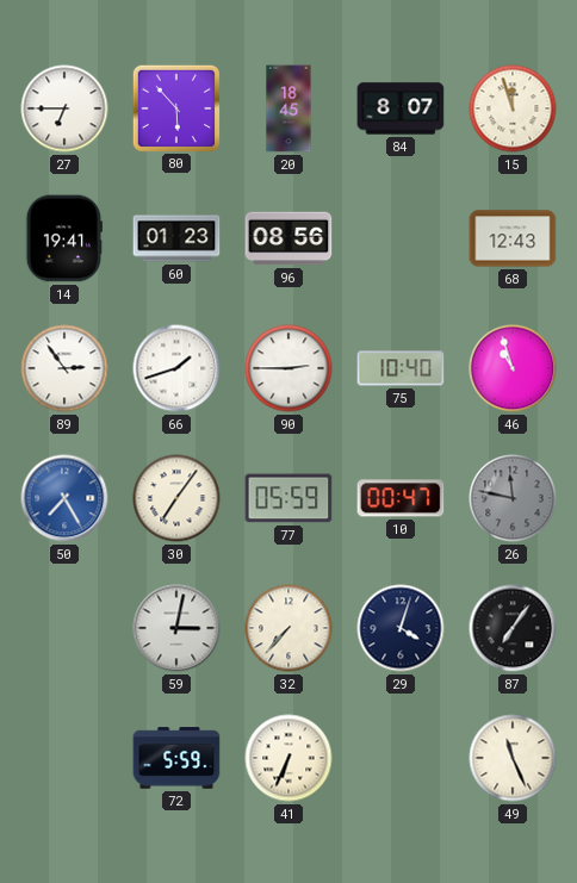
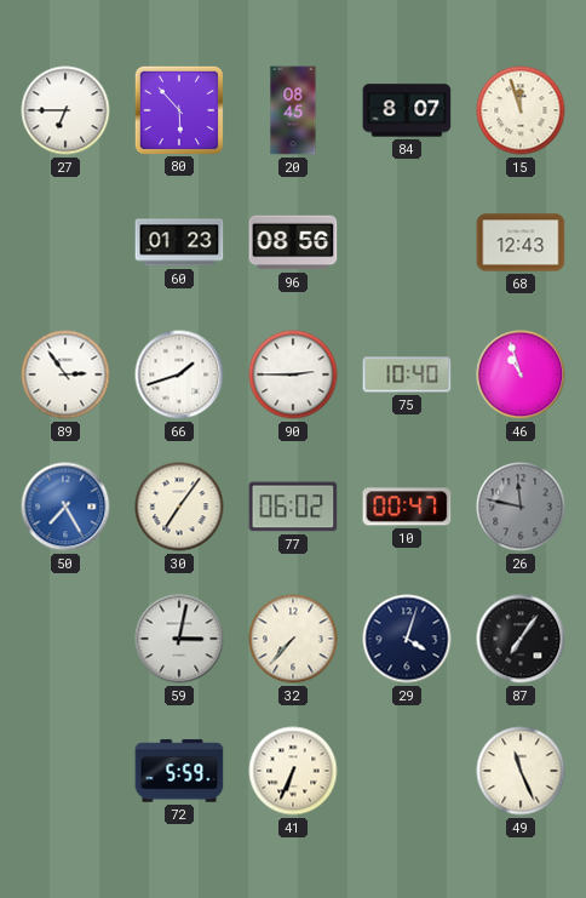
20: 18:45 -> 08:45
14: 19:41 -> none
77: 05:59 -> 06:02
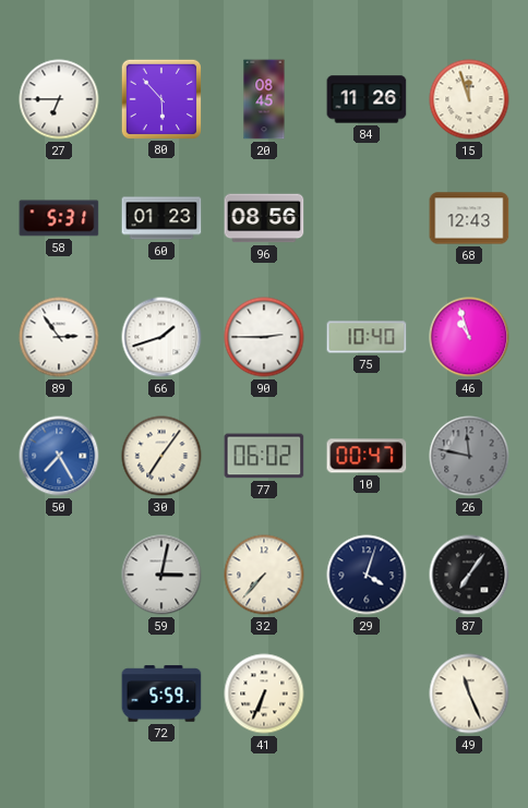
84: 8:07 -> 11:26
58: none -> 5:31
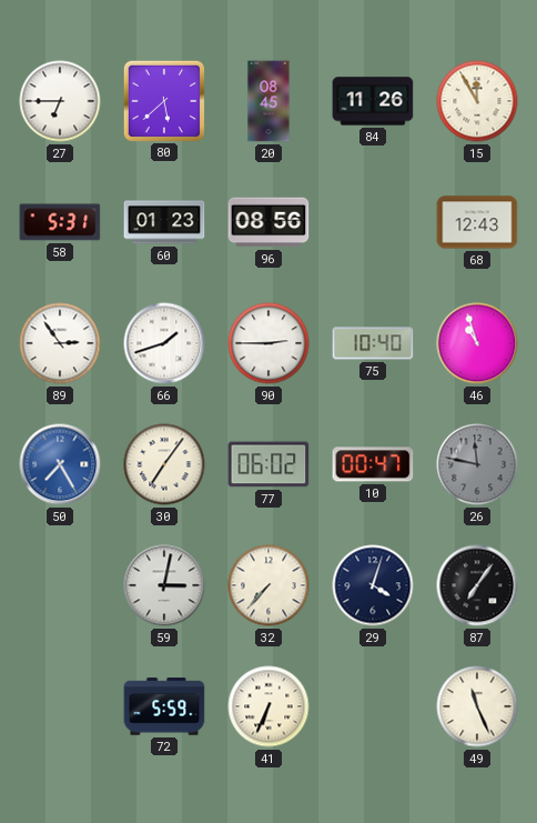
80: 5:53 -> 5:38
15: 11:57 -> 11:55
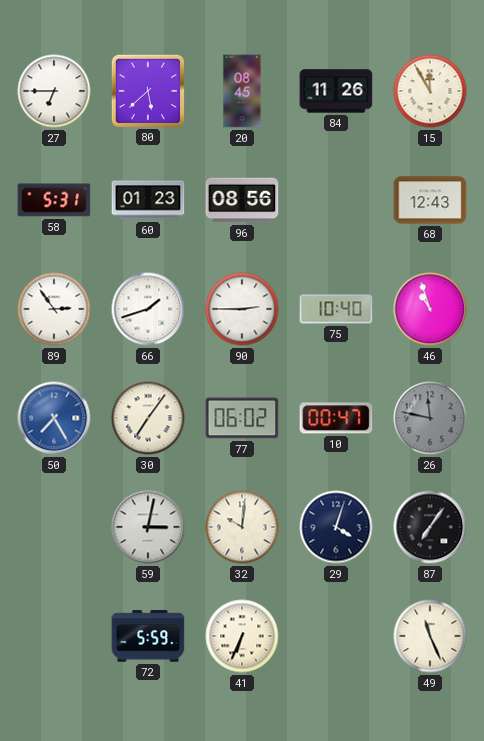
32: 7:37 -> 10:01
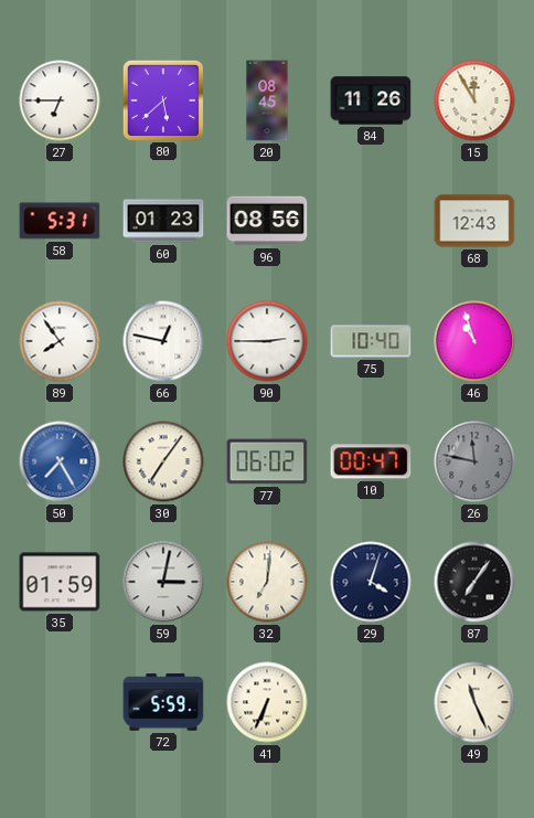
89: 2:54 -> 7:54
66: 1:42 -> 12:47
35: none -> 01:59
32: 10:01 -> 7:01
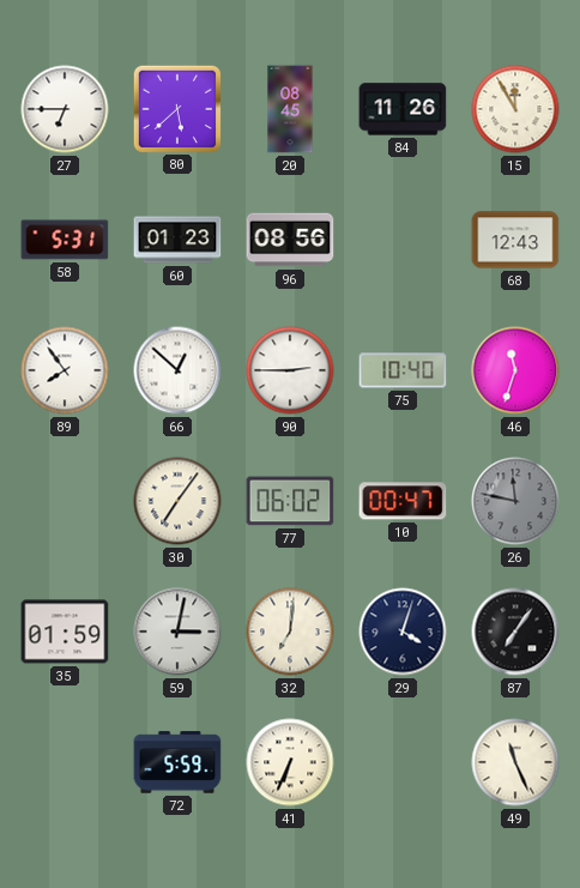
66: 12:47 -> 12:52
46: 10:57 -> 11:33
50: 7:25 -> none
